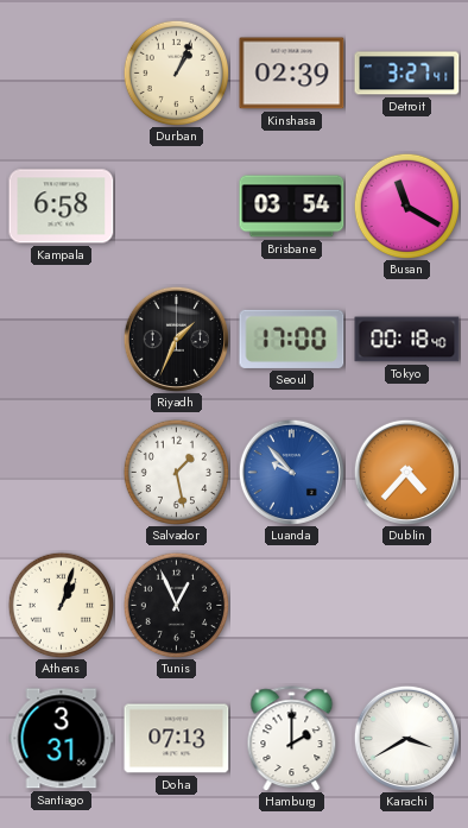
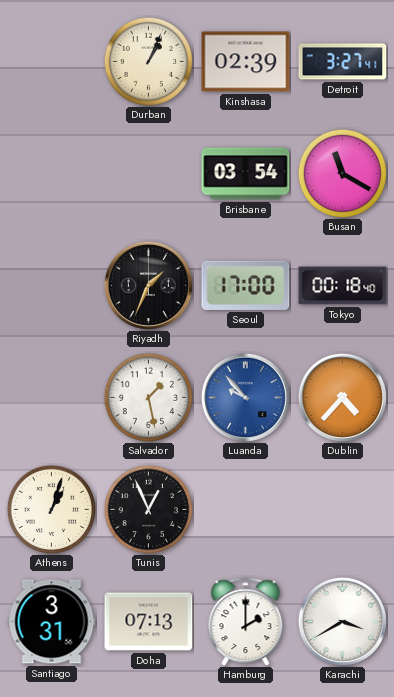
Kampala: 6:58 -> none
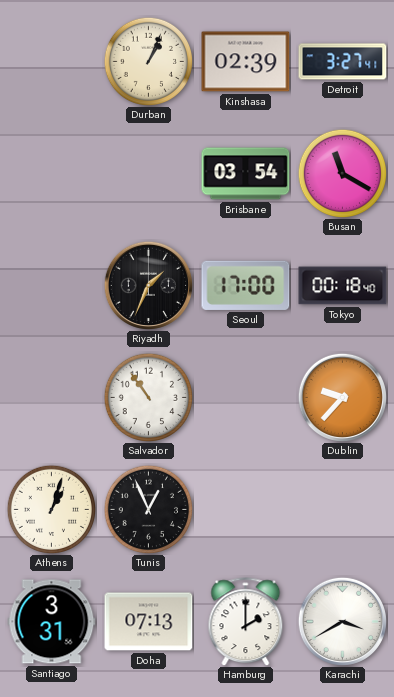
Salvador: 1:28 -> 10:54
Luanda: 9:53 -> none
Dublin: 4:37 -> 9:37
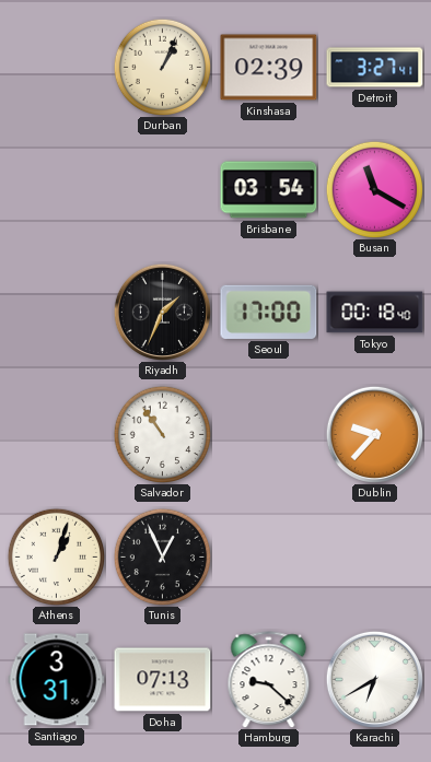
Hamburg: 2:00 -> 9:22
Karachi: 3:40 -> 6:40
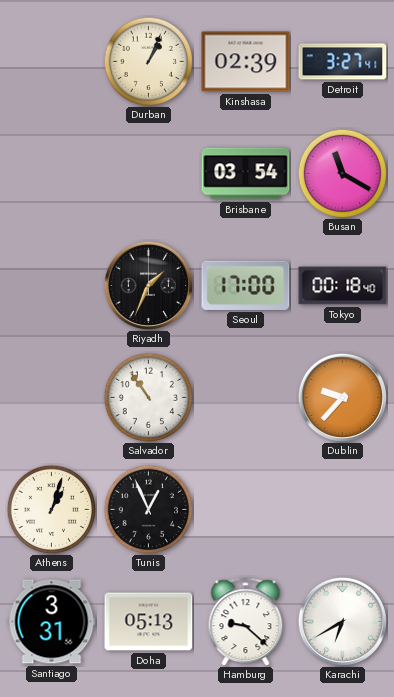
Doha: 07:13 -> 05:13
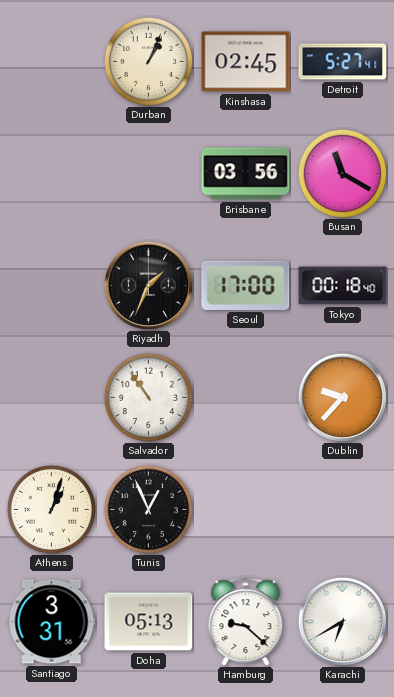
Kinshasa: 02:39 -> 02:45
Detroit: 3:27 -> 5:27
Brisbane: 03:54 -> 03:56
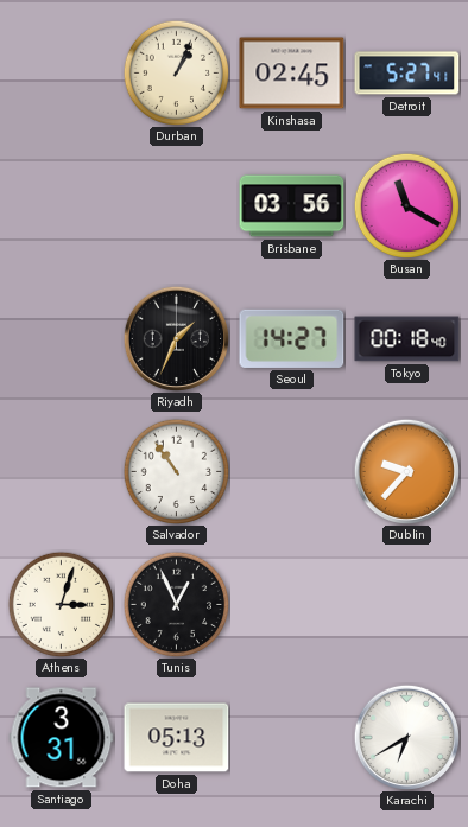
Seoul: 17:00 -> 14:27
Athens: 1:03 -> 3:03
Hamburg: 9:22 -> none
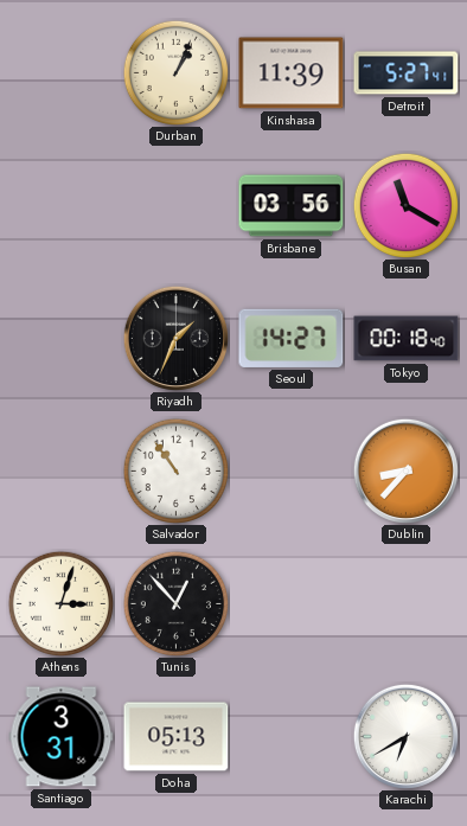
Kinshasa: 02:45 -> 11:39
Dublin: 9:37 -> 8:37
Tunis: 12:56 -> 12:53
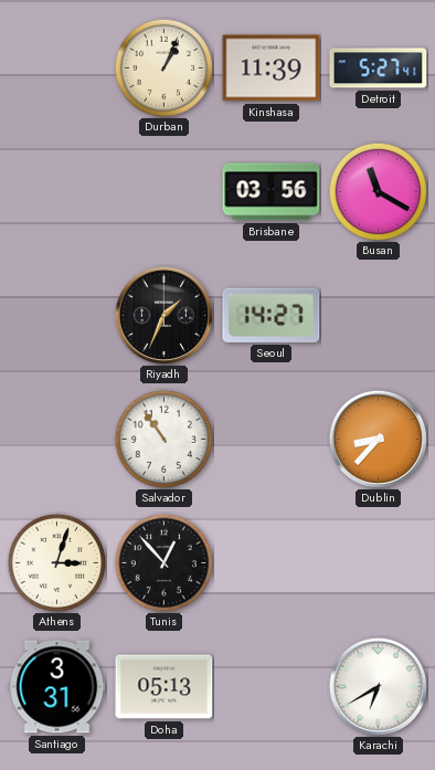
Tokyo: 00:18 -> none
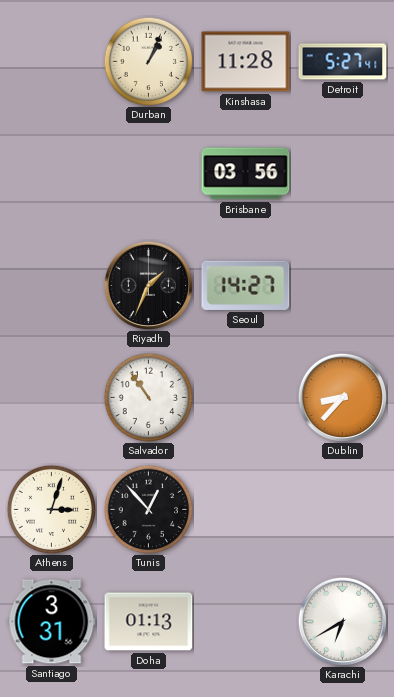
Kinshasa: 11:39 -> 11:28
Busan: 11:20 -> none
Doha: 05:13 -> 01:13
